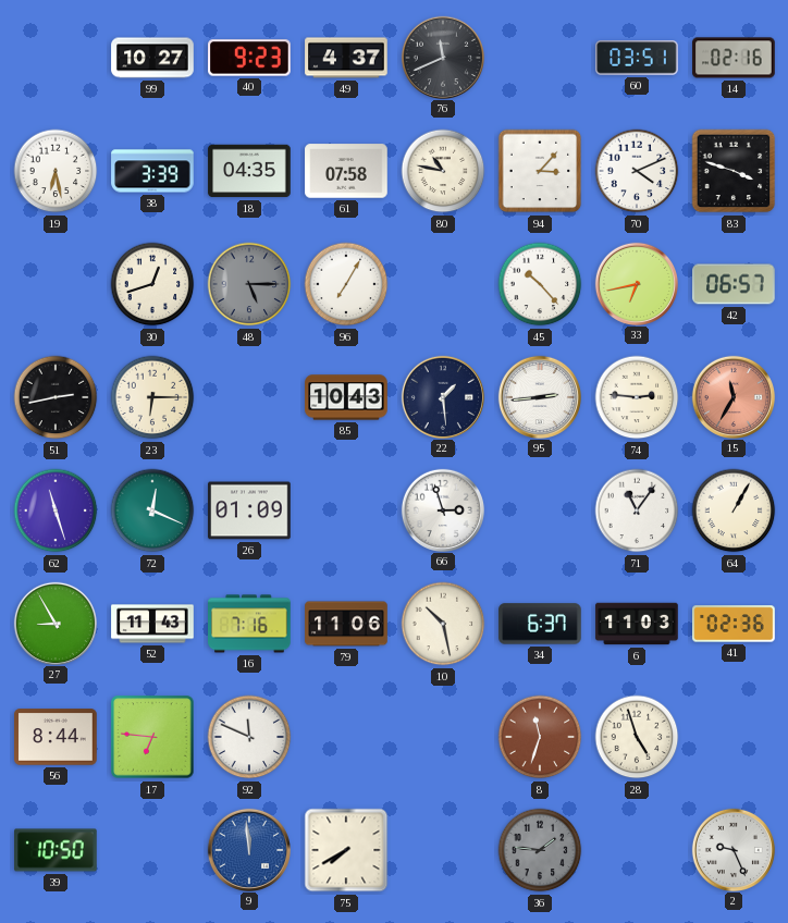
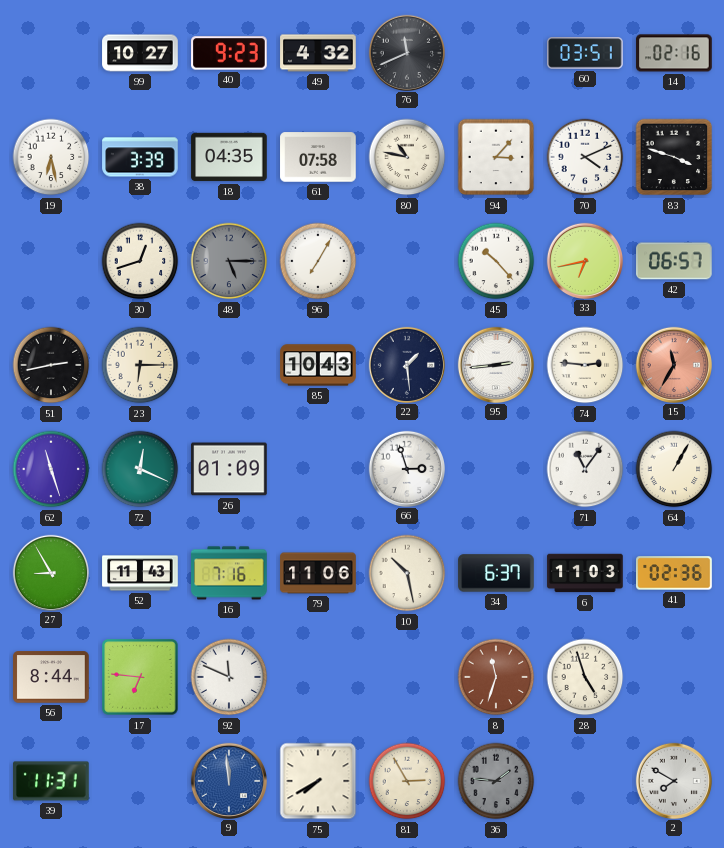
49: 4:37 -> 4:32
39: 10:50 -> 11:31
81: none -> 2:55
2: 9:26 -> 7:50
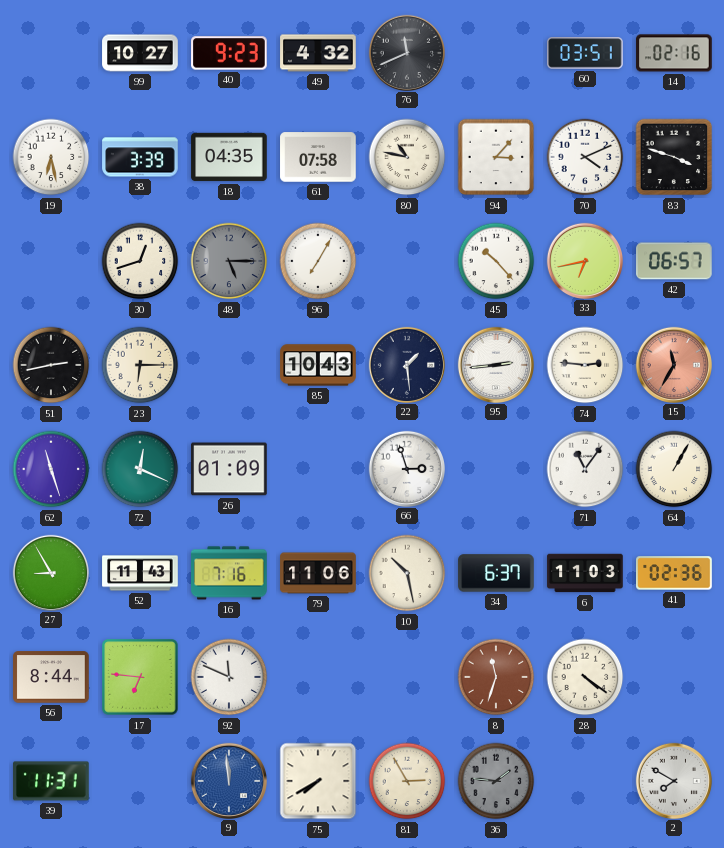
28: 4:57 -> 4:21
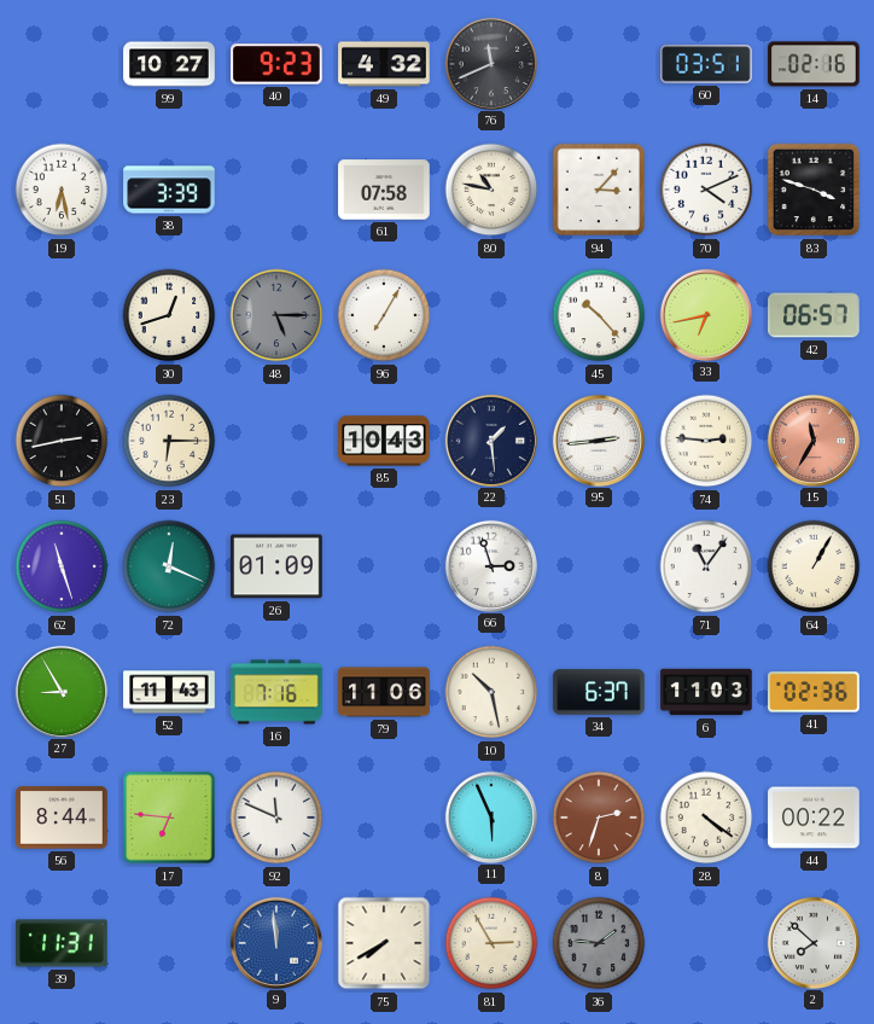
18: 04:35 -> none
11: none -> 5:56
8: 11:33 -> 2:33
44: none -> 00:22
2: 7:50 -> 7:52
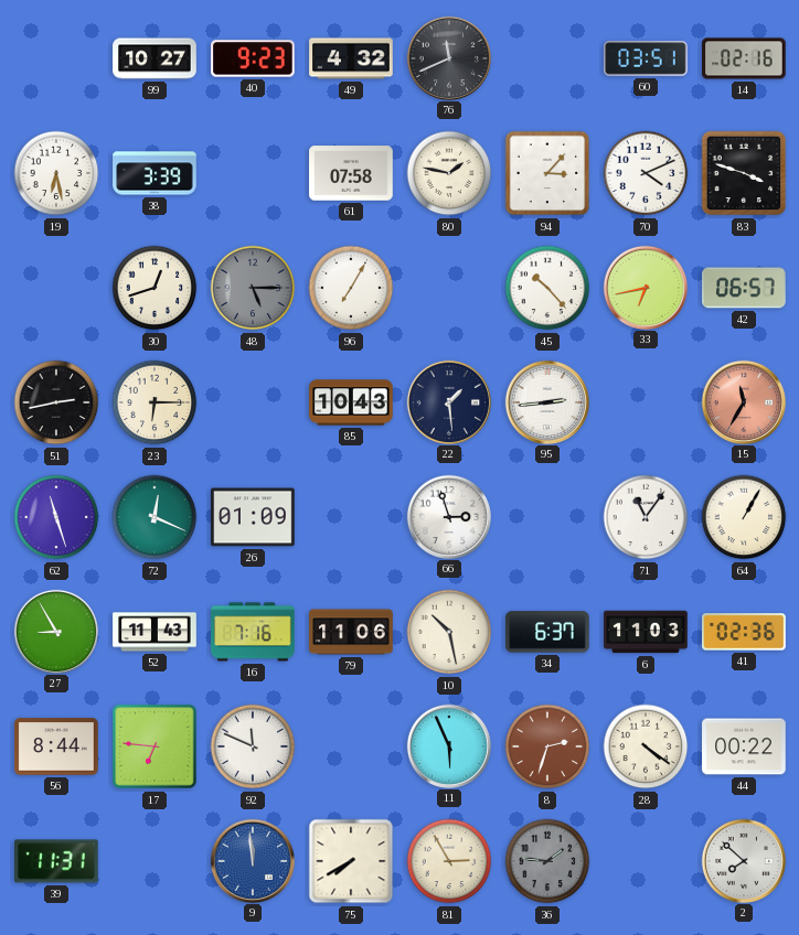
80: 10:47 -> 1:47
74: 2:46 -> none
